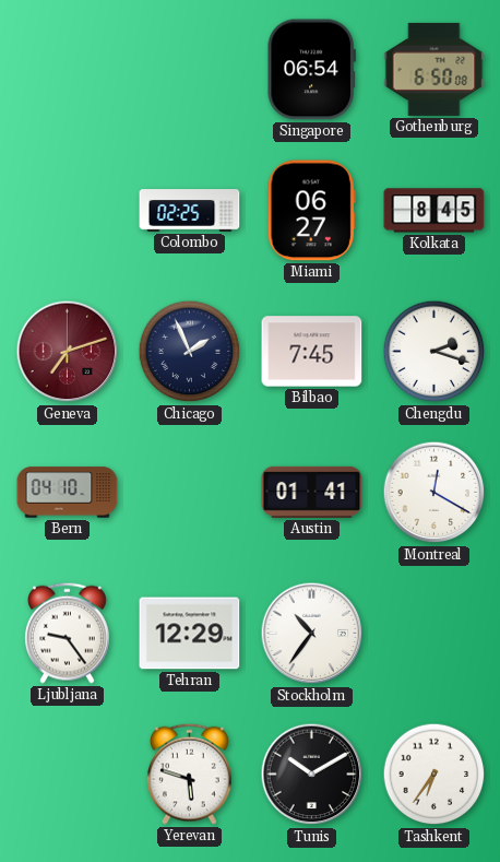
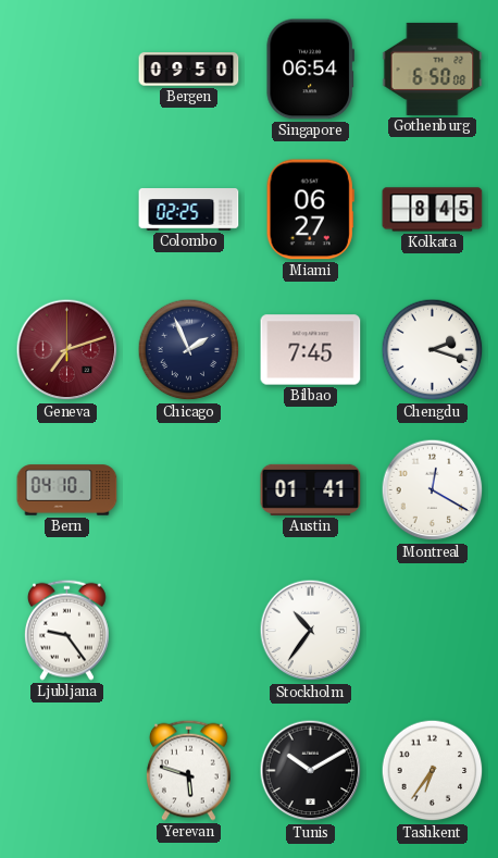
Bergen: none -> 09:50
Tehran: 12:29 -> none
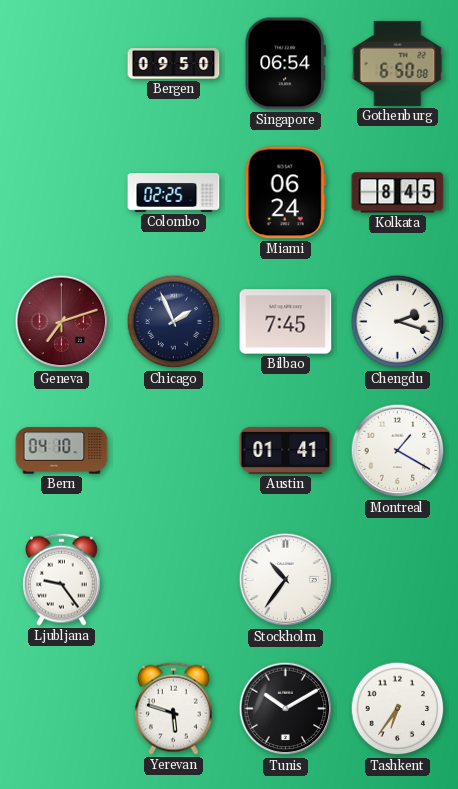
Miami: 06:27 -> 06:24
Montreal: 12:20 -> 1:20
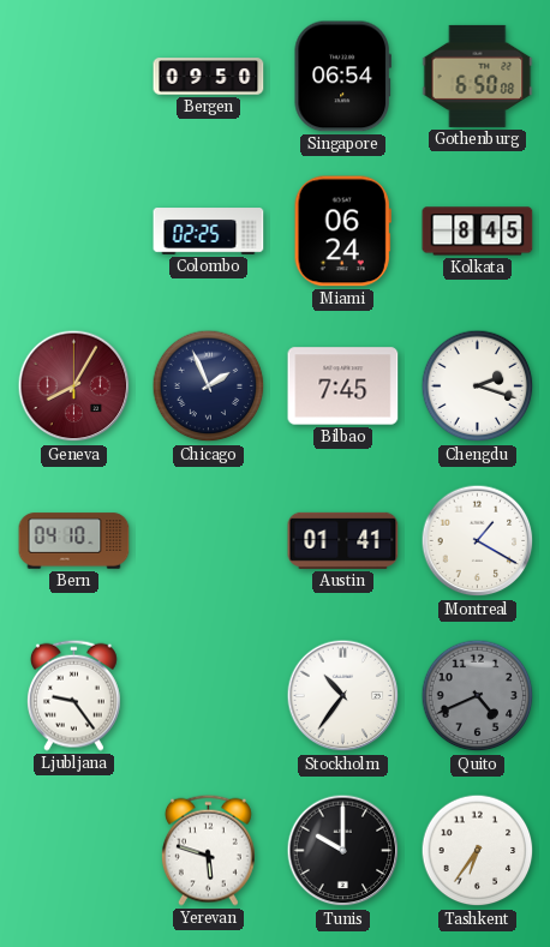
Geneva: 7:12 -> 8:05
Quito: none -> 4:41
Tunis: 10:10 -> 10:00
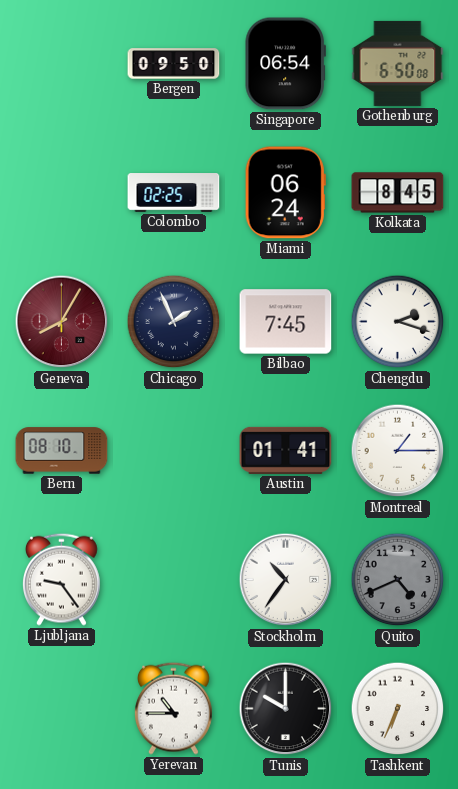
Bern: 04:10 -> 08:10
Montreal: 1:20 -> 1:15
Yerevan: 5:48 -> 10:45
Tashkent: 6:36 -> 6:34
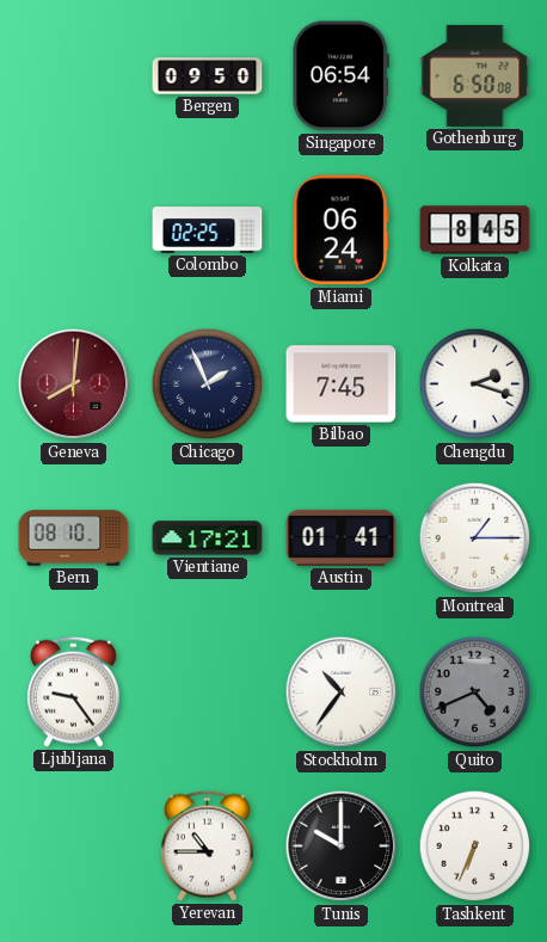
Geneva: 8:05 -> 8:01
Vientiane: none -> 17:21
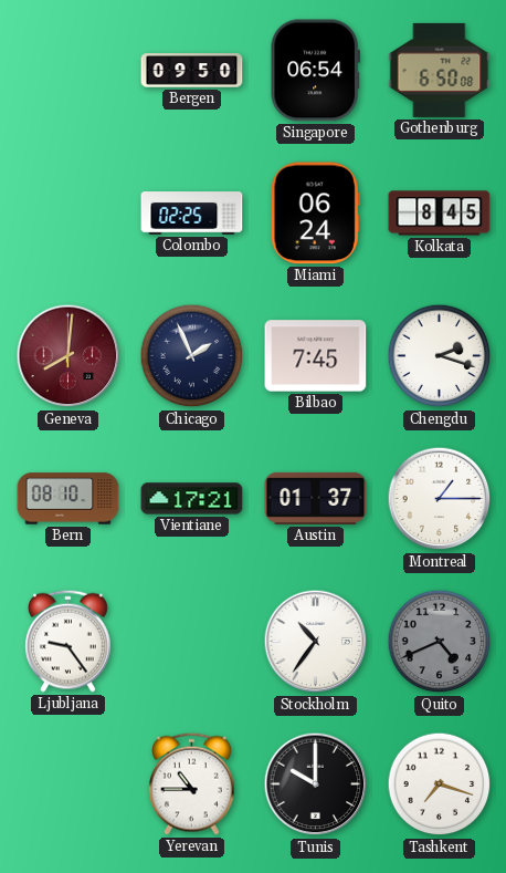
Austin: 01:41 -> 01:37
Tashkent: 6:34 -> 7:18
